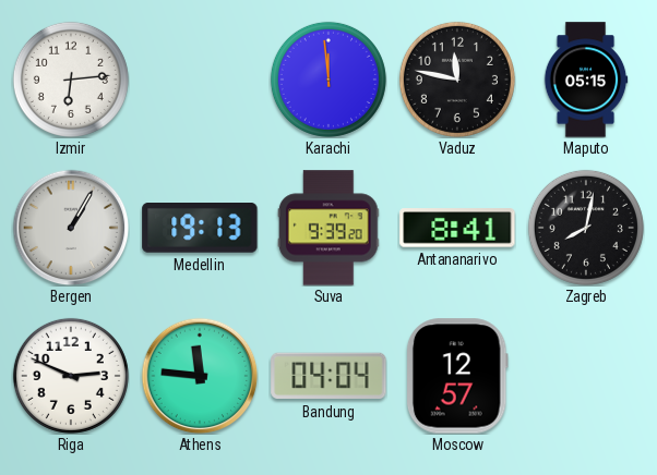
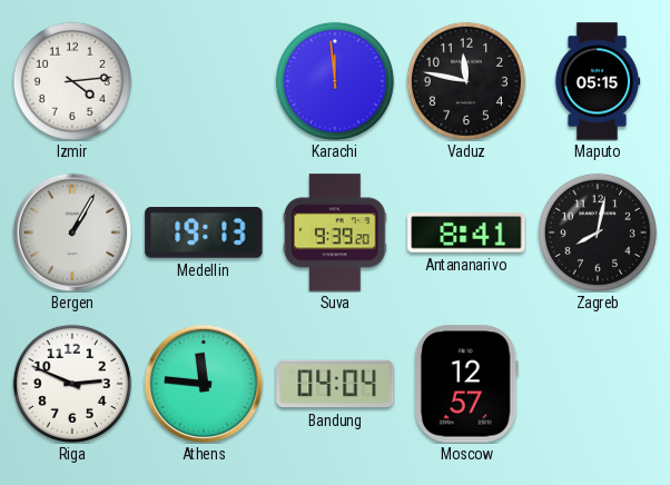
Izmir: 6:14 -> 4:14
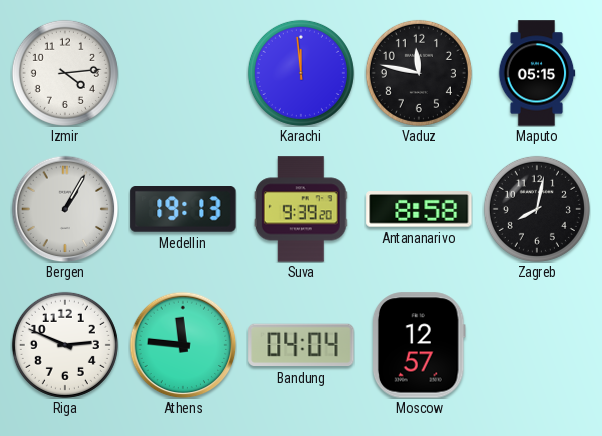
Antananarivo: 8:41 -> 8:58
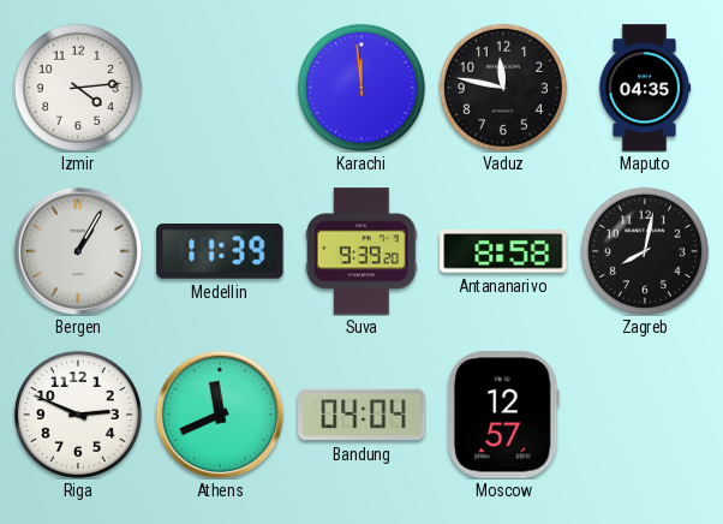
Maputo: 05:15 -> 04:35
Medellin: 19:13 -> 11:39
Athens: 11:46 -> 11:41
